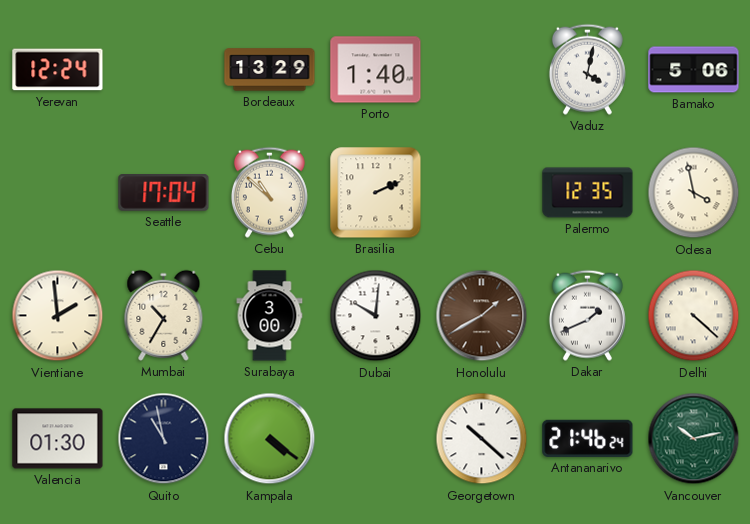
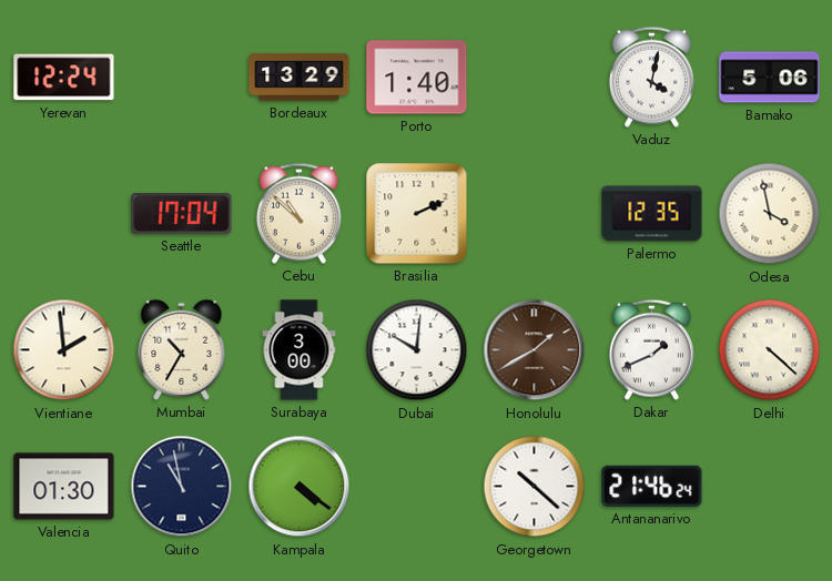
Vancouver: 10:13 -> none
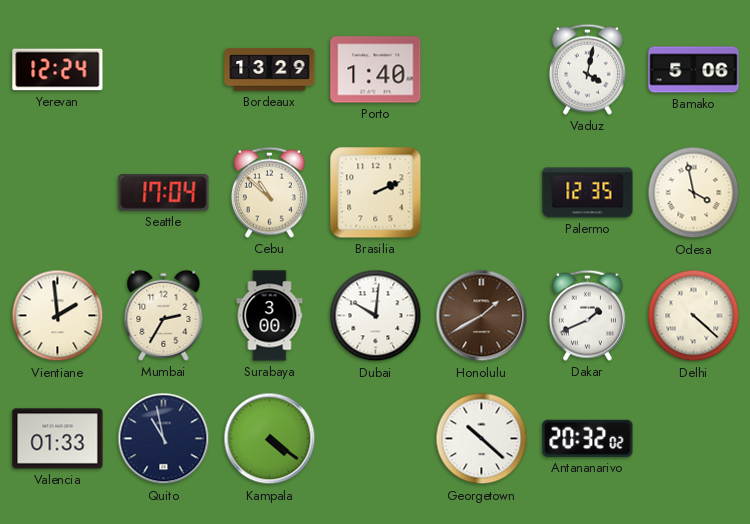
Mumbai: 10:35 -> 2:35
Valencia: 01:30 -> 01:33
Antananarivo: 21:46 -> 20:32
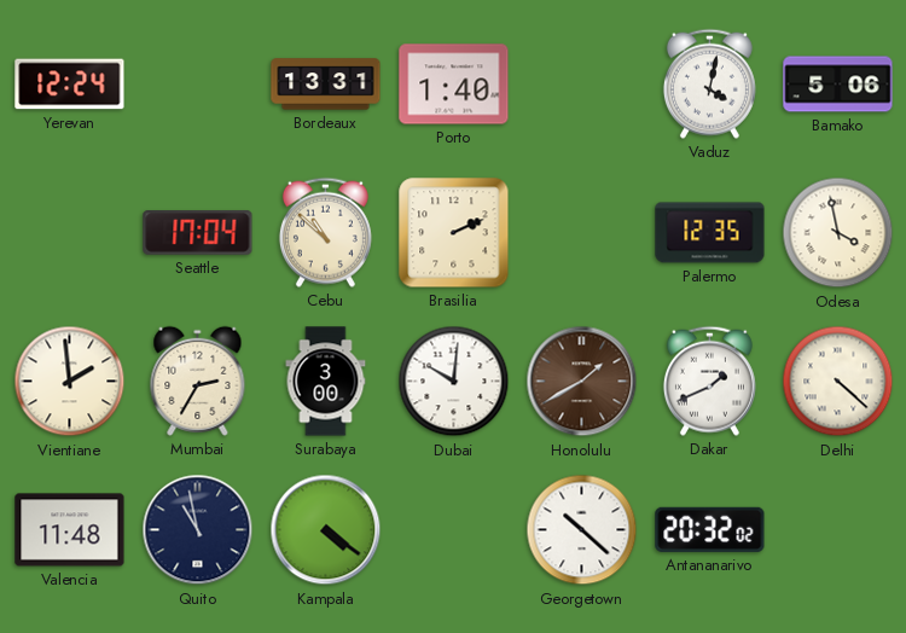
Bordeaux: 13:29 -> 13:31
Valencia: 01:33 -> 11:48
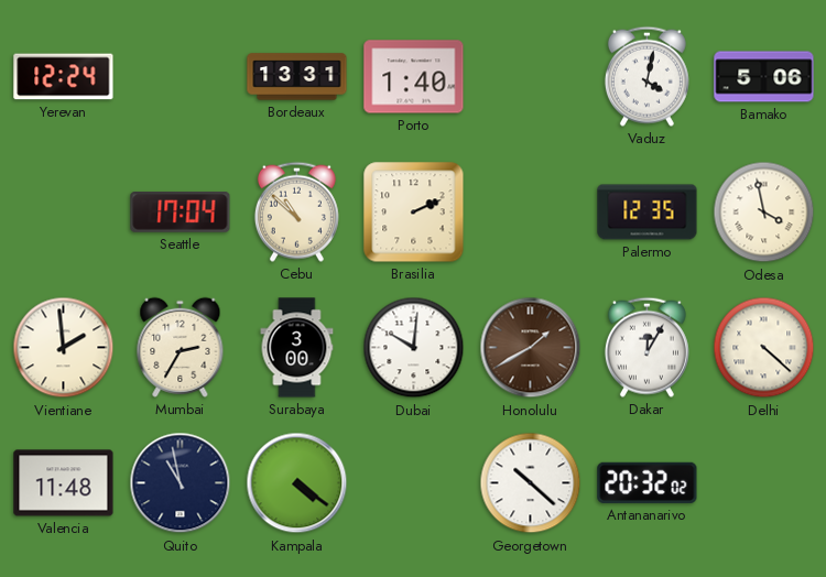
Dakar: 1:41 -> 12:05
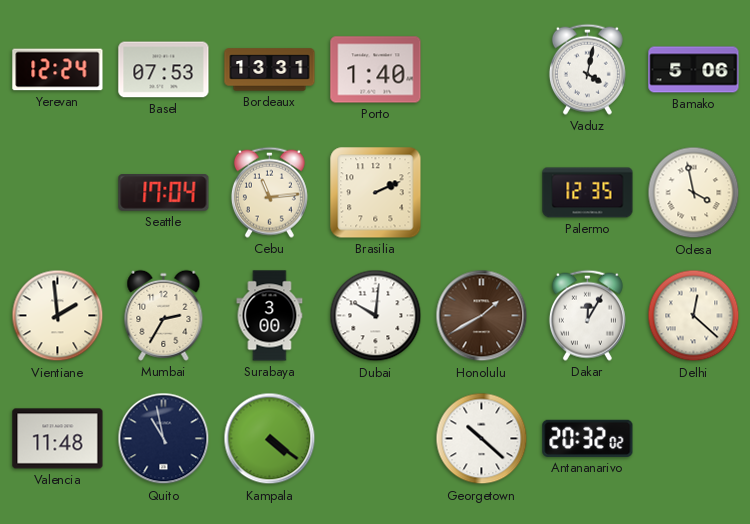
Basel: none -> 07:53
Cebu: 10:52 -> 11:14
Delhi: 4:22 -> 12:22
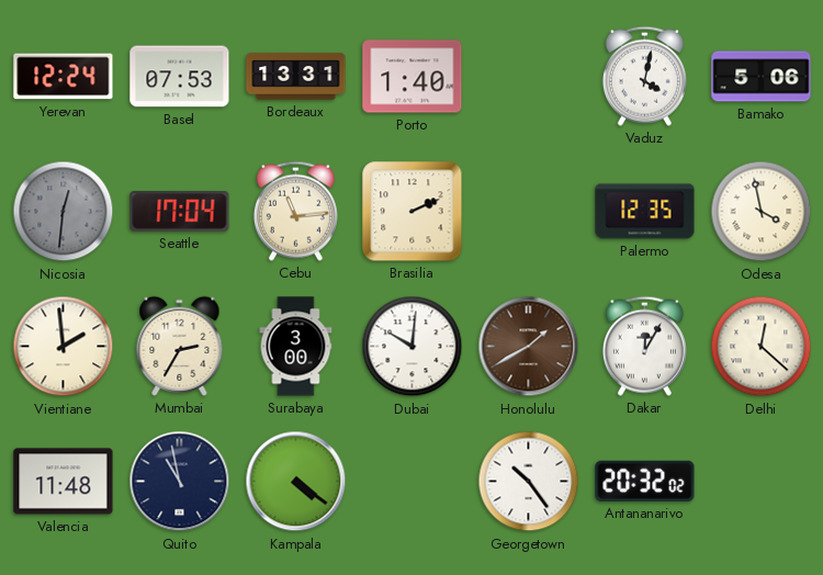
Nicosia: none -> 12:31
Georgetown: 10:22 -> 10:24
